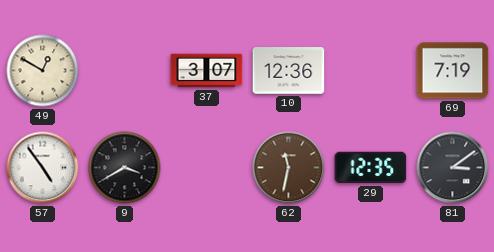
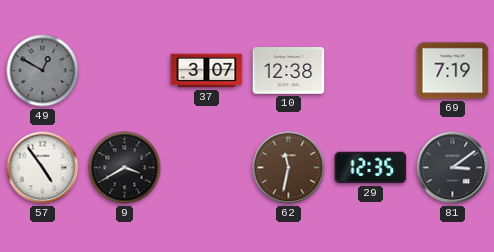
49 dial: cream -> grey
10: 12:36 -> 12:38
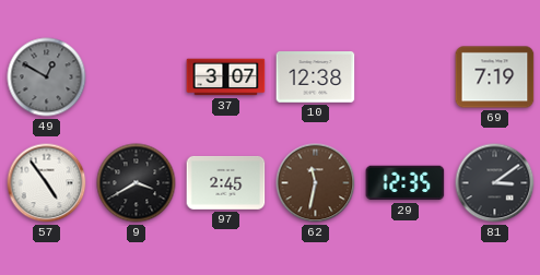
97: none -> 2:45
